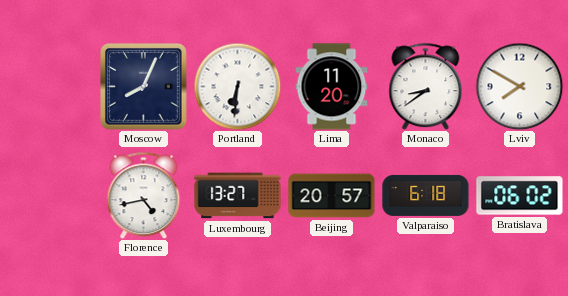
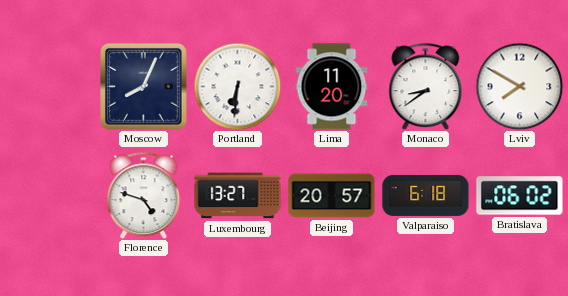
Florence: 4:43 -> 4:48
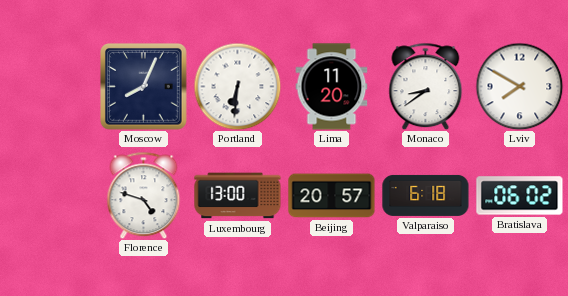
Luxembourg: 13:27 -> 13:00
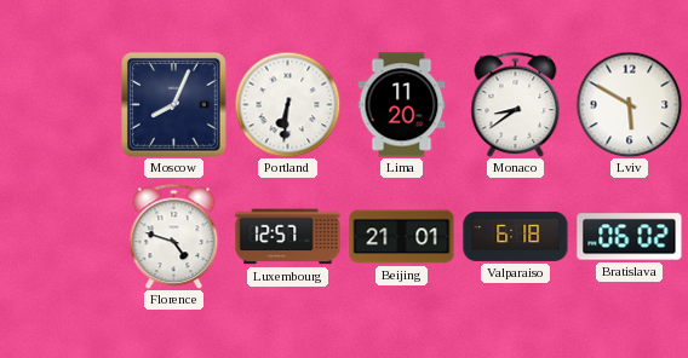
Lviv: 7:50 -> 5:50
Luxembourg: 13:00 -> 12:57
Beijing: 20:57 -> 21:01
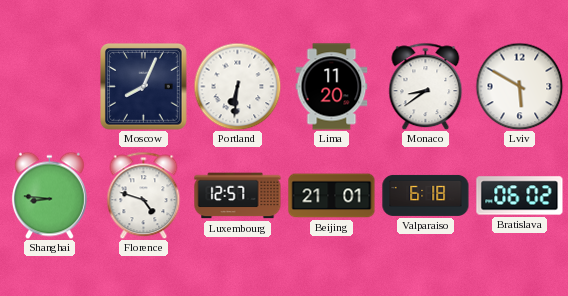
Shanghai: none -> 8:46
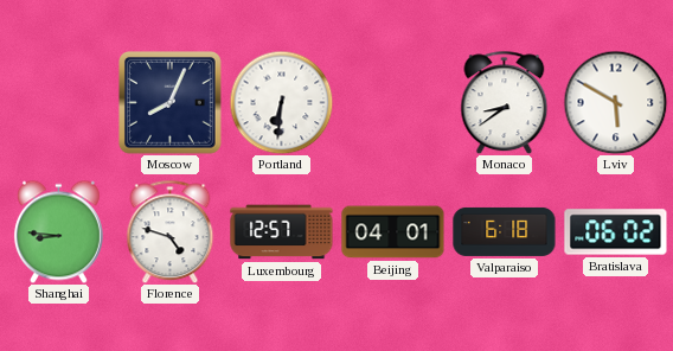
Lima: 11:20 -> none
Beijing: 21:01 -> 04:01
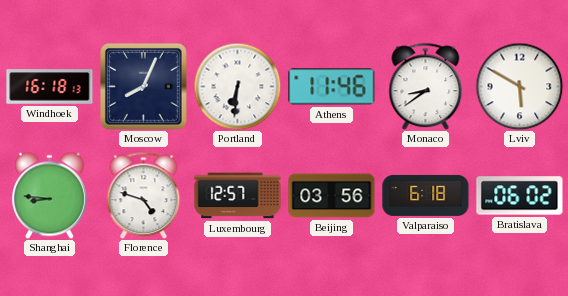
Windhoek: none -> 16:18
Athens: none -> 11:46
Beijing: 04:01 -> 03:56
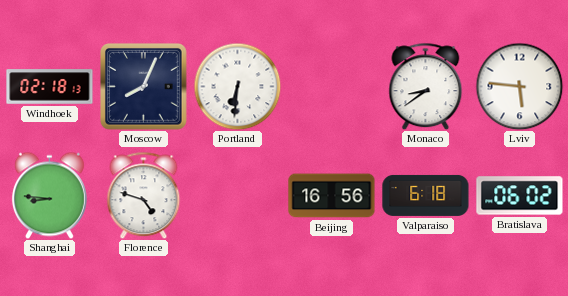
Windhoek: 16:18 -> 02:18
Athens: 11:46 -> none
Lviv: 5:50 -> 5:46
Luxembourg: 12:57 -> none
Beijing: 03:56 -> 16:56
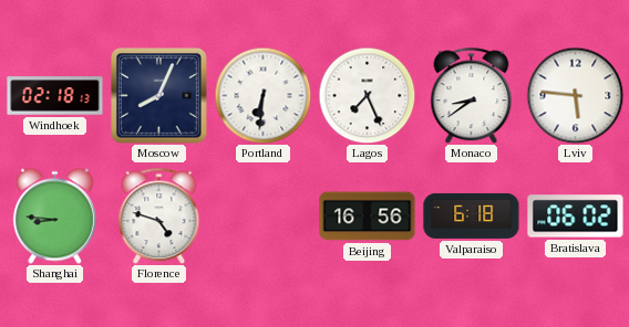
Lagos: none -> 7:26
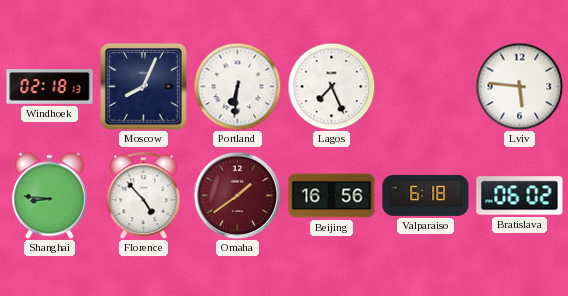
Monaco: 8:39 -> none
Florence: 4:48 -> 4:53
Omaha: none -> 1:39
